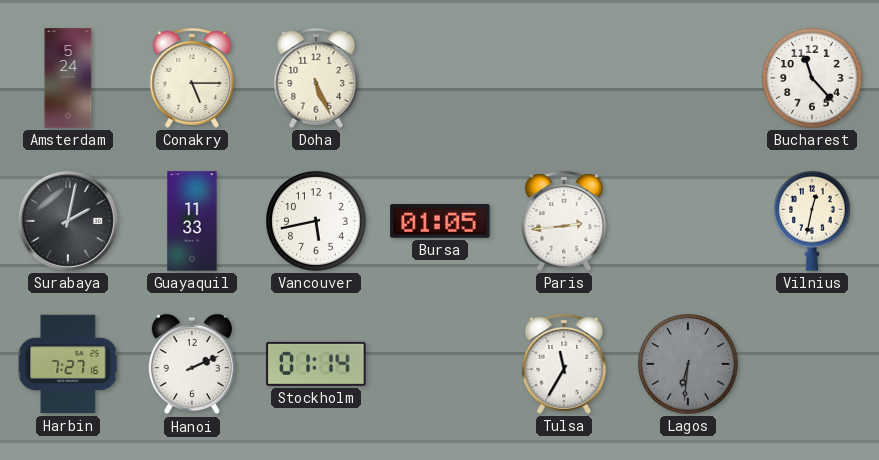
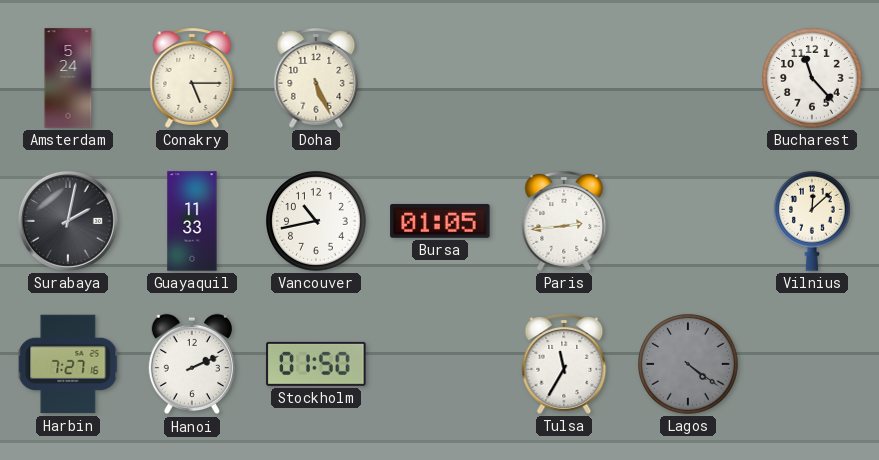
Vancouver: 5:43 -> 10:43
Vilnius: 12:32 -> 12:08
Stockholm: 01:14 -> 01:50
Lagos: 6:31 -> 4:21
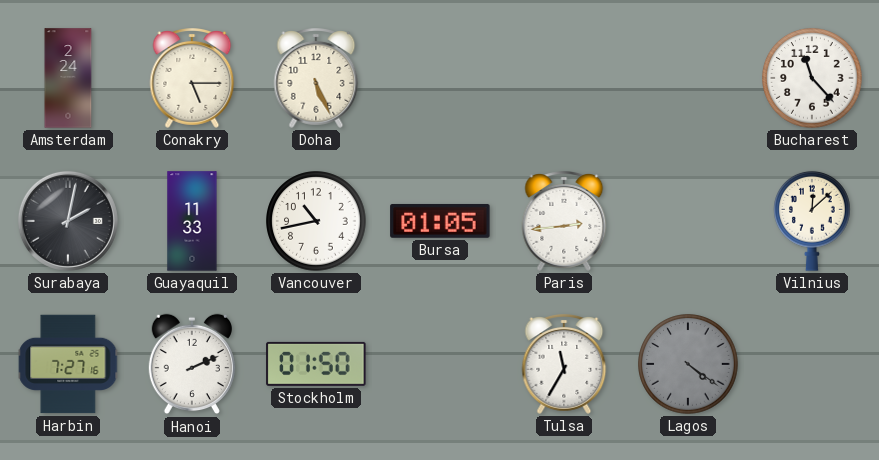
Amsterdam: 5:24 -> 2:24
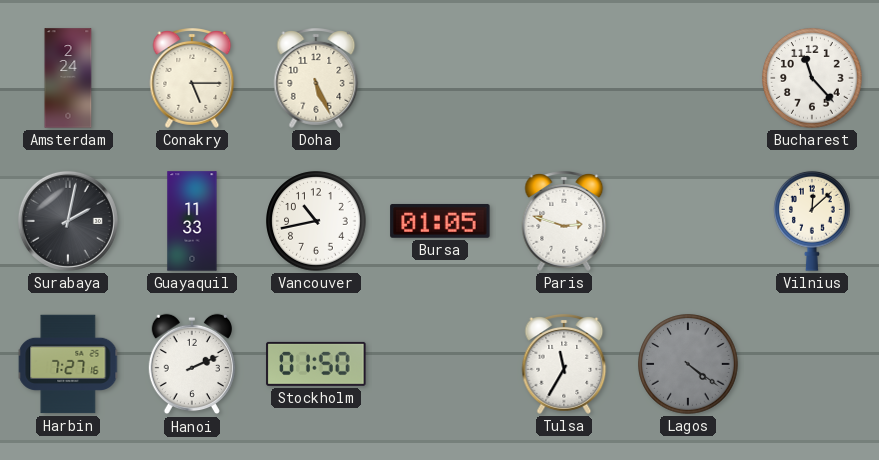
Paris: 2:44 -> 2:48
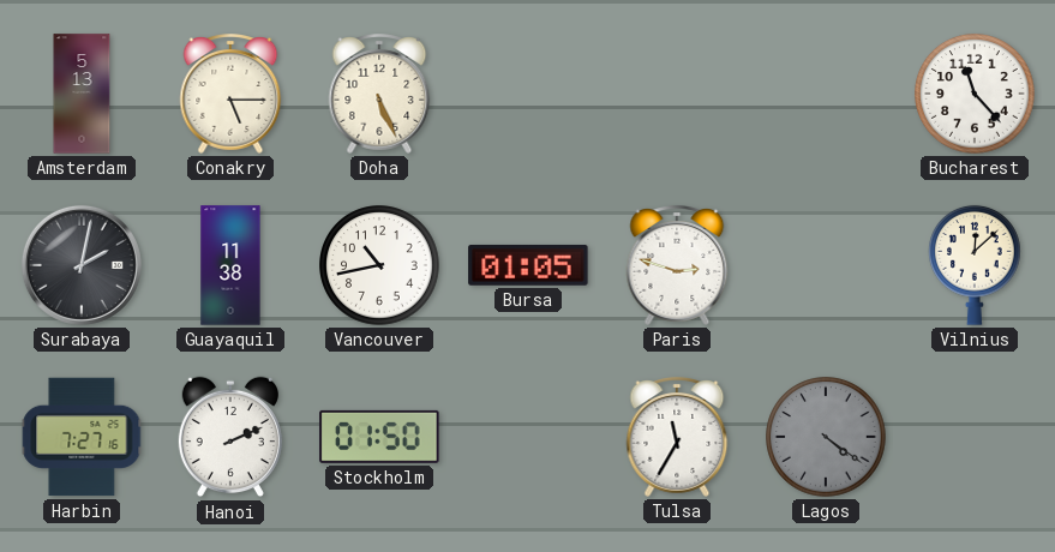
Amsterdam: 2:24 -> 5:13
Guayaquil: 11:33 -> 11:38
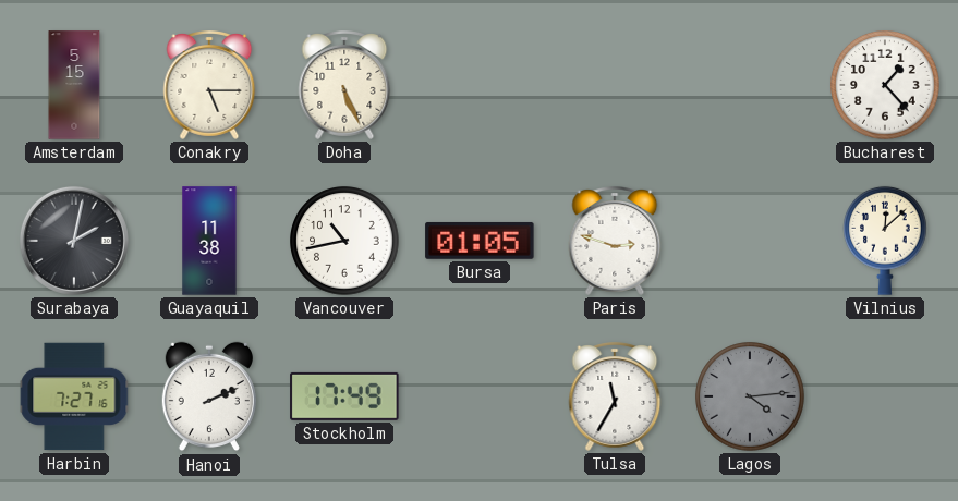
Amsterdam: 5:13 -> 5:15
Bucharest: 11:23 -> 1:23
Stockholm: 01:50 -> 17:49
Lagos: 4:21 -> 4:14
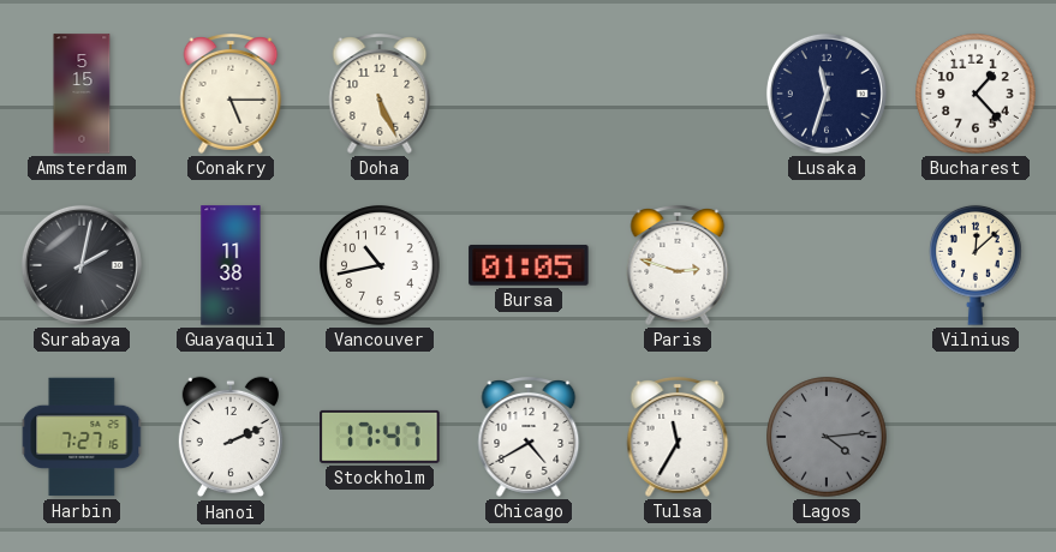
Lusaka: none -> 11:33
Stockholm: 17:49 -> 17:47
Chicago: none -> 4:40
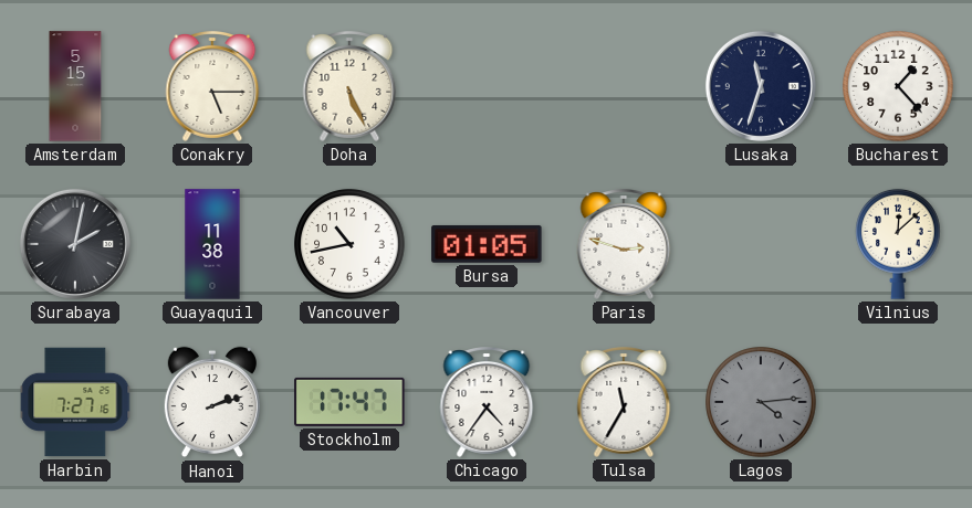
Hanoi: 2:11 -> 2:12
Chicago: 4:40 -> 4:36
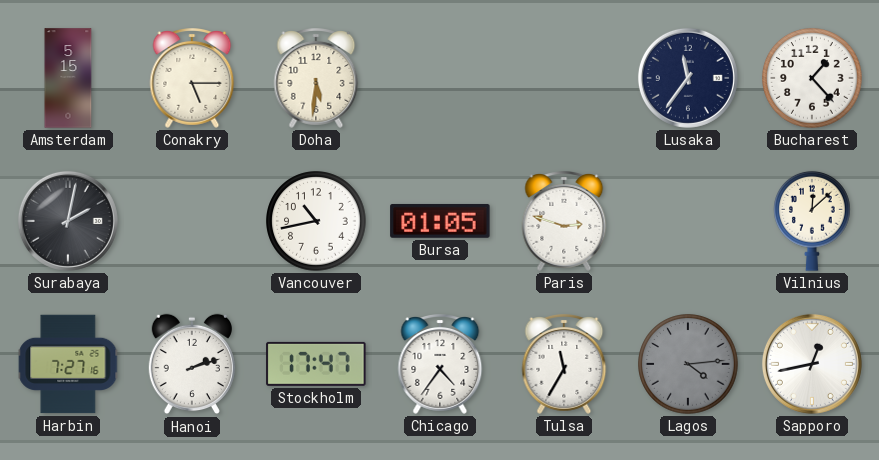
Doha: 5:26 -> 5:31
Lusaka: 11:33 -> 11:36
Guayaquil: 11:38 -> none
Sapporo: none -> 12:43
